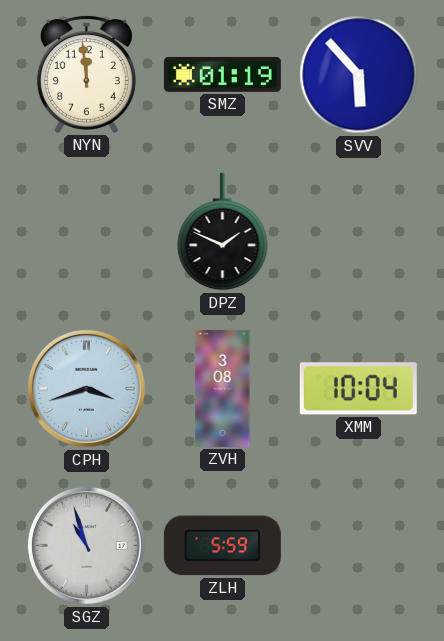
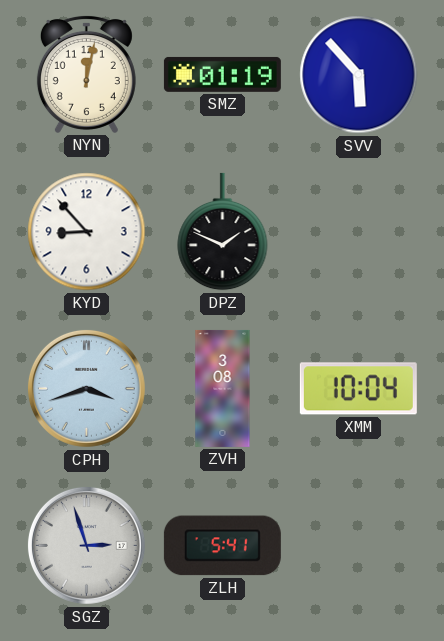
NYN: 11:59 -> 12:02
KYD: none -> 8:53
SGZ: 10:57 -> 2:57
ZLH: 5:59 -> 5:41
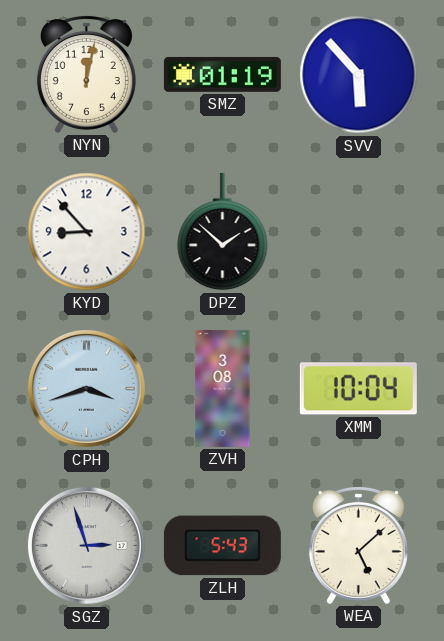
DPZ: 1:49 -> 1:52
ZLH: 5:41 -> 5:43
WEA: none -> 5:08
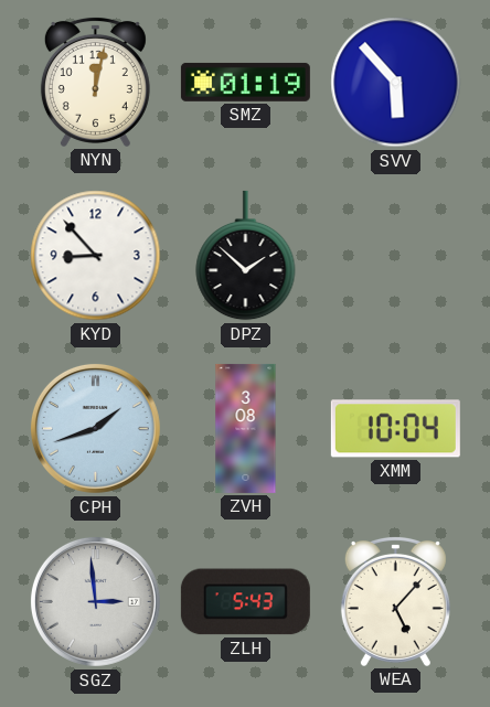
CPH: 3:42 -> 1:42
SGZ: 2:57 -> 2:59
WEA: 5:08 -> 5:07
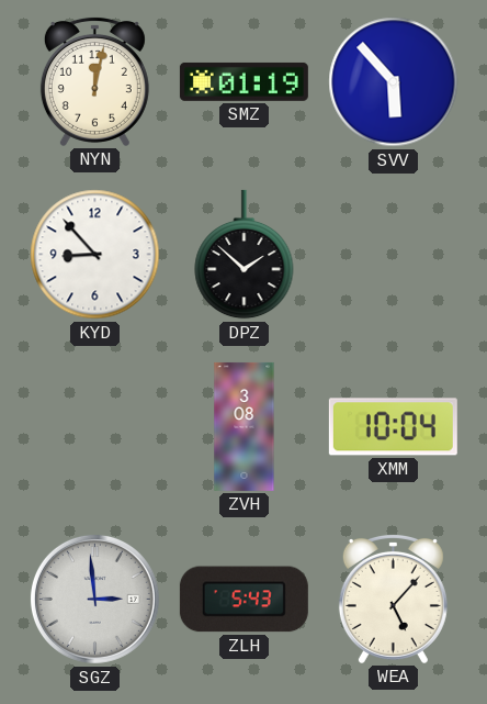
CPH: 1:42 -> none
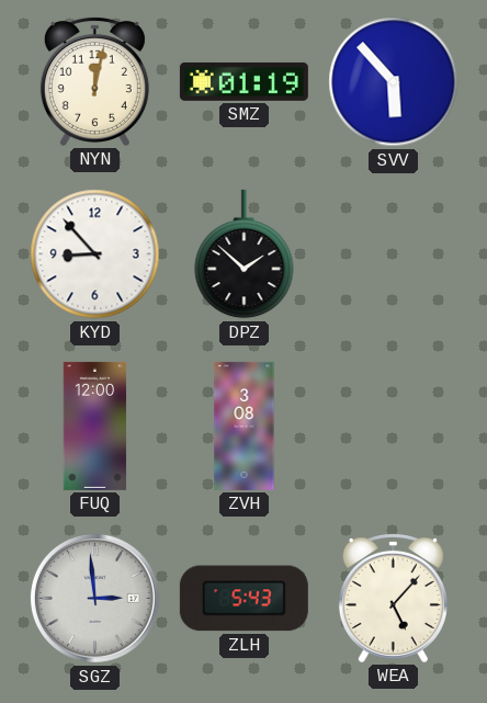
FUQ: none -> 12:00
XMM: 10:04 -> none
